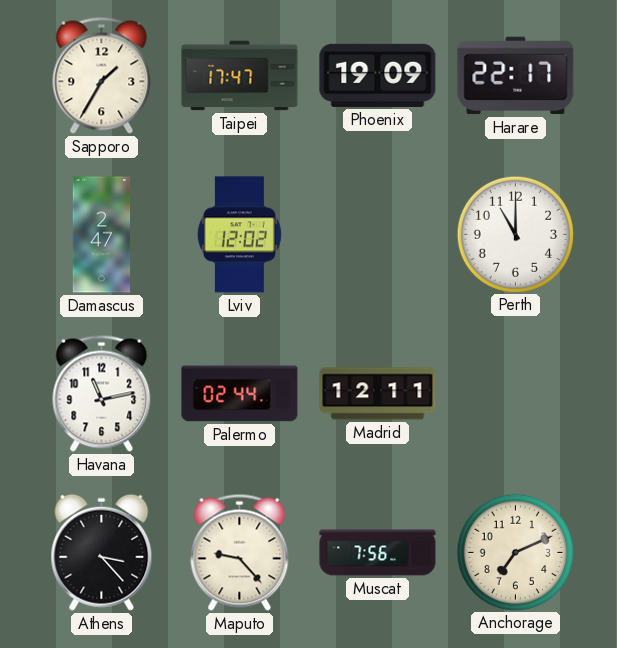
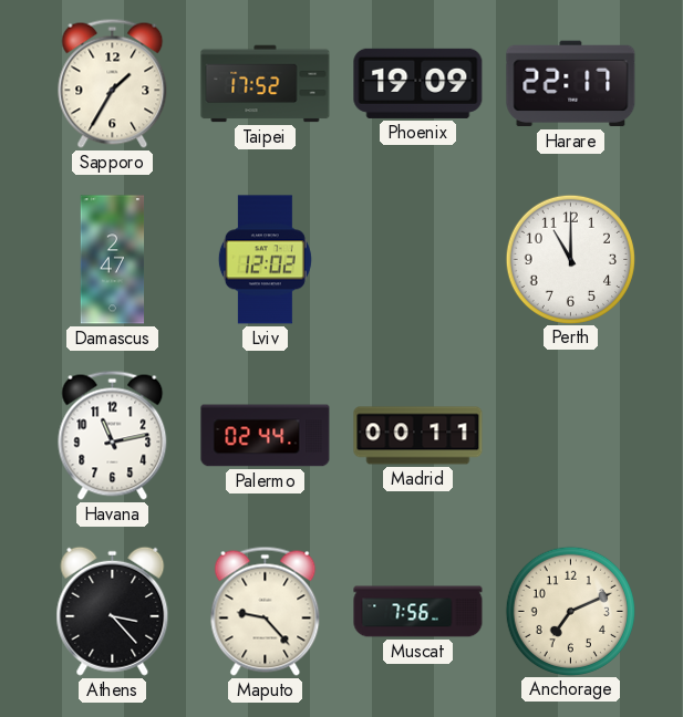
Taipei: 17:47 -> 17:52
Madrid: 12:11 -> 00:11
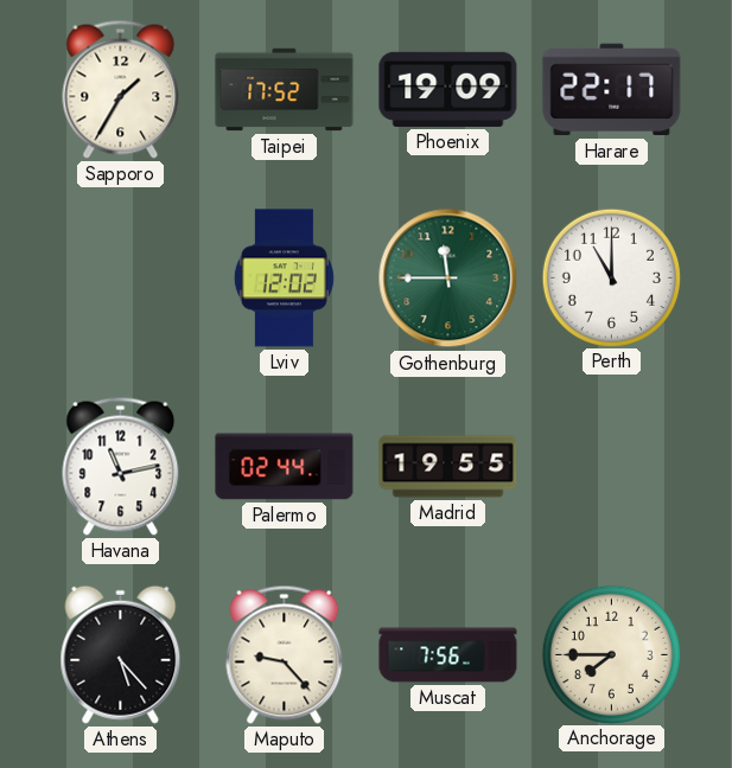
Damascus: 2:47 -> none
Gothenburg: none -> 11:45
Madrid: 00:11 -> 19:55
Athens: 3:23 -> 5:23
Anchorage: 7:11 -> 7:45
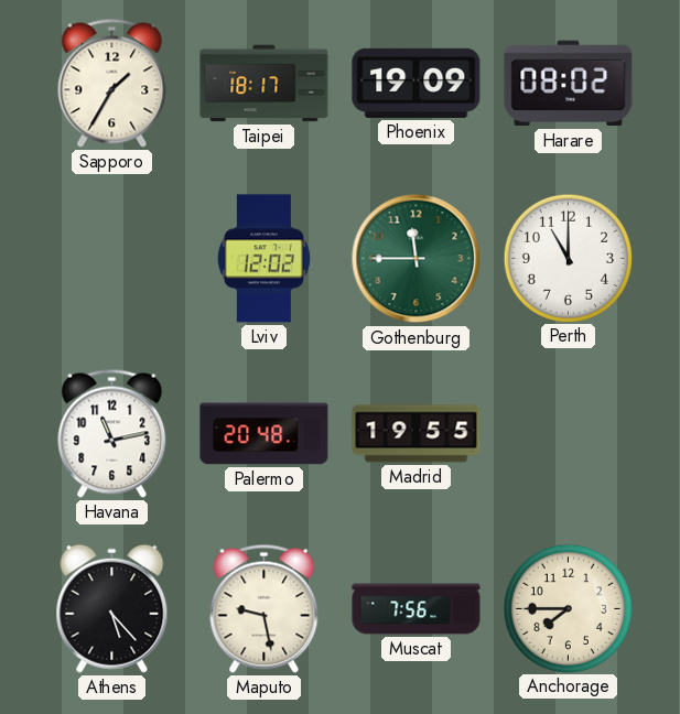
Taipei: 17:52 -> 18:17
Harare: 22:17 -> 08:02
Palermo: 02:44 -> 20:48
Maputo: 9:23 -> 9:28
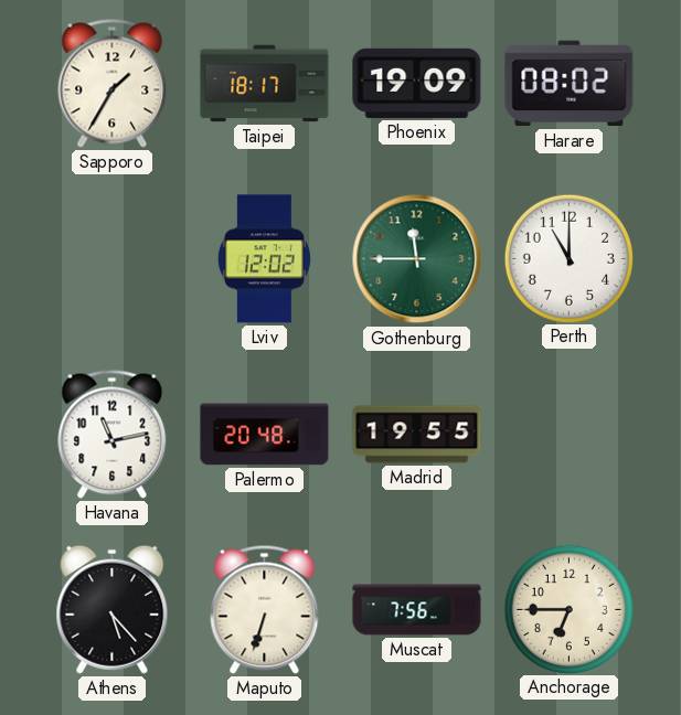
Maputo: 9:28 -> 6:33
Anchorage: 7:45 -> 6:45
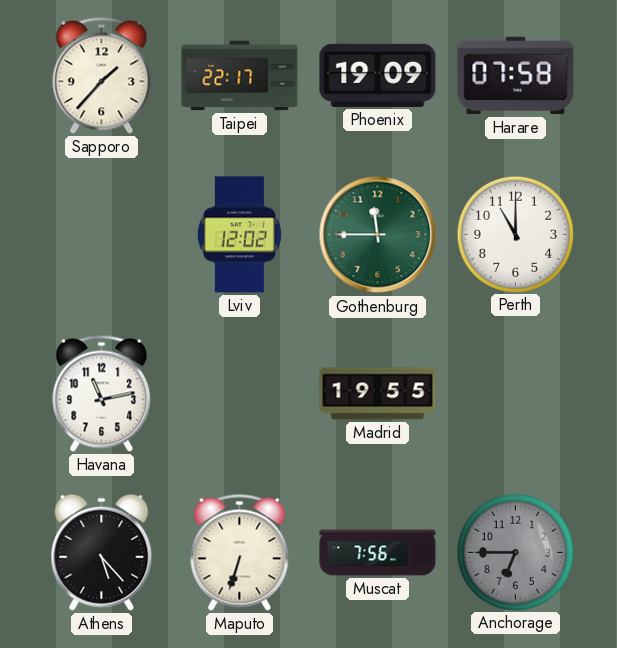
Sapporo: 1:35 -> 1:37
Taipei: 18:17 -> 22:17
Harare: 08:02 -> 07:58
Palermo: 20:48 -> none
Anchorage dial: cream -> grey
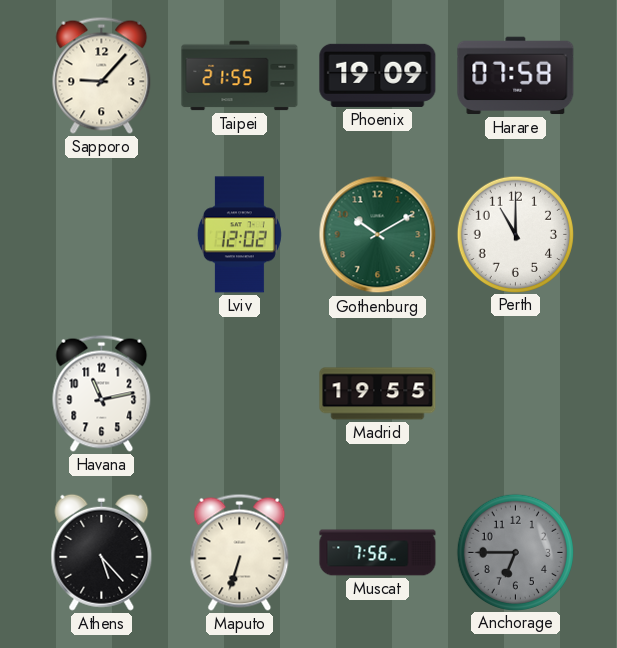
Sapporo: 1:37 -> 9:07
Taipei: 22:17 -> 21:55
Gothenburg: 11:45 -> 10:10
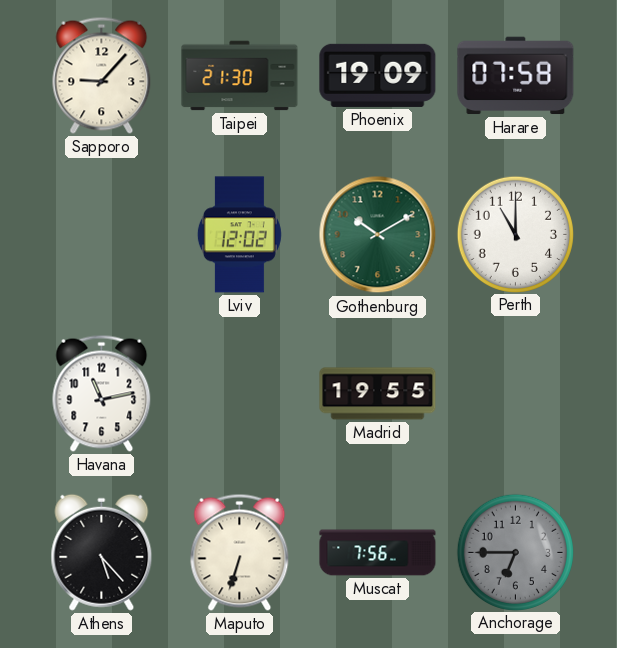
Taipei: 21:55 -> 21:30
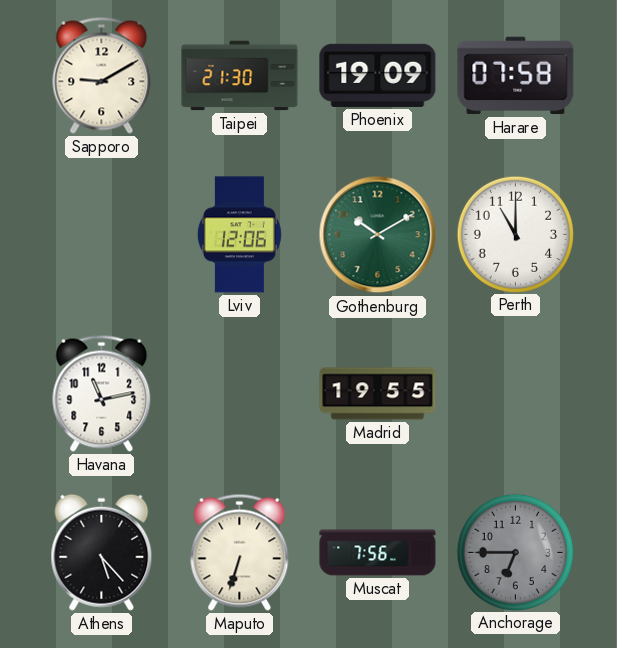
Sapporo: 9:07 -> 9:10
Lviv: 12:02 -> 12:06
